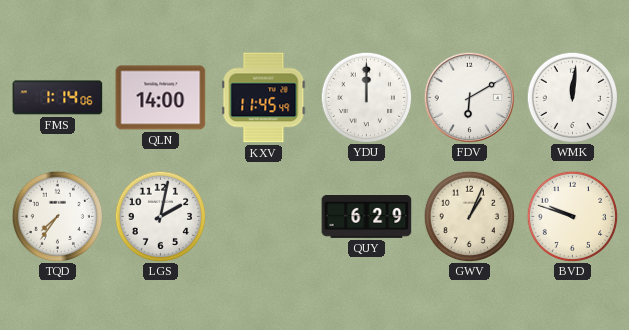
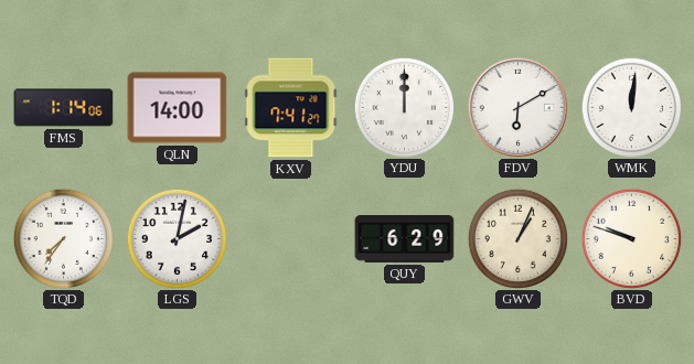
KXV: 11:45 -> 7:41
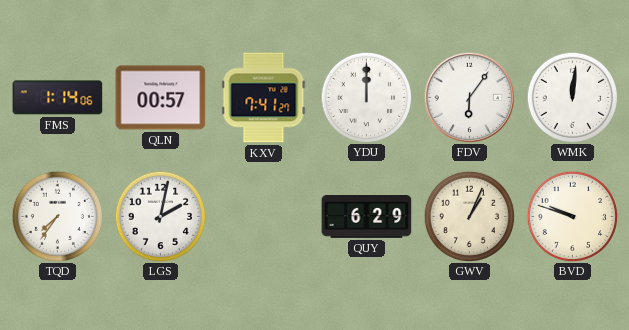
QLN: 14:00 -> 00:57
FDV: 6:10 -> 6:06
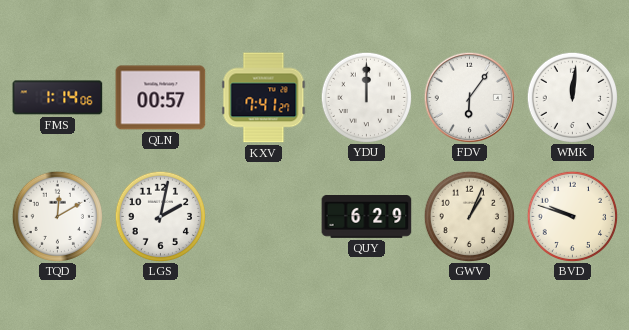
TQD: 7:36 -> 12:10
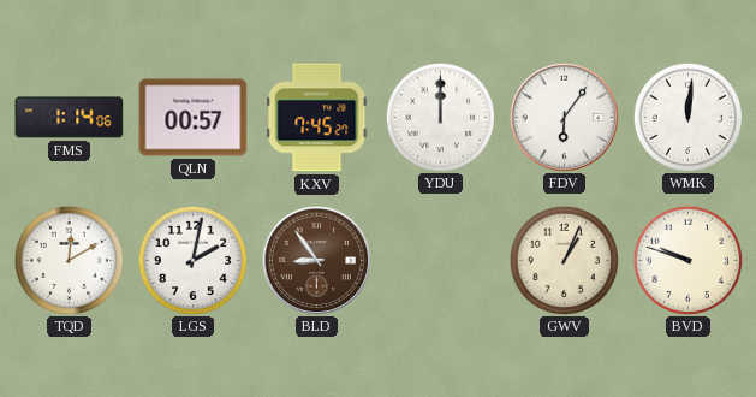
KXV: 7:41 -> 7:45
BLD: none -> 8:54
QUY: 6:29 -> none
